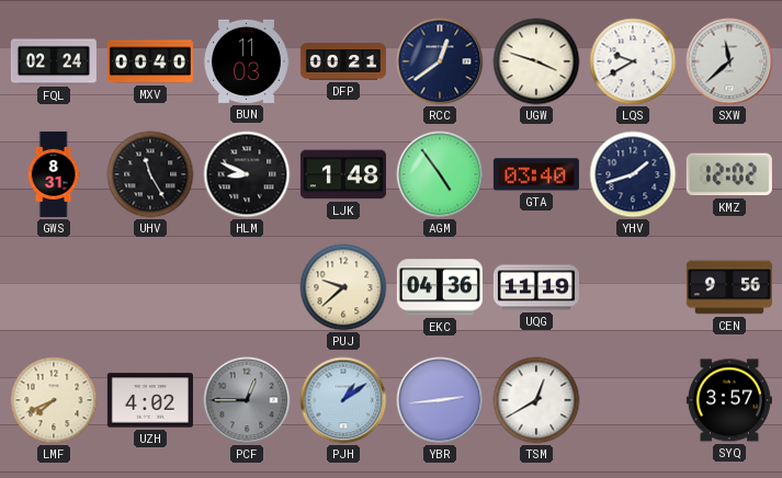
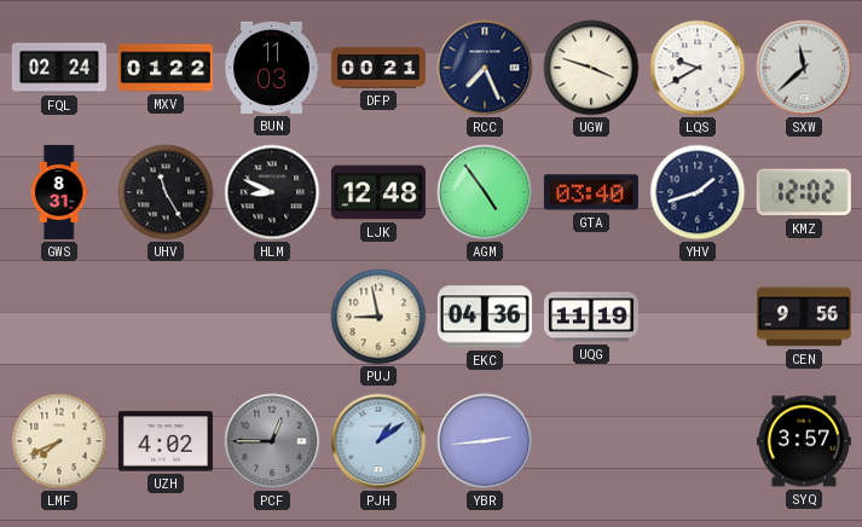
MXV: 00:40 -> 01:22
RCC: 12:39 -> 7:26
LJK: 1:48 -> 12:48
PUJ: 9:38 -> 8:58
TSM: 12:40 -> none
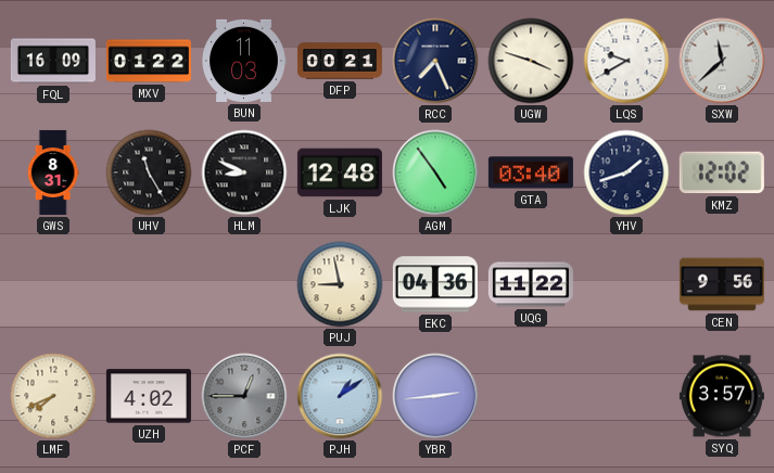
FQL: 02:24 -> 16:09
UQG: 11:19 -> 11:22
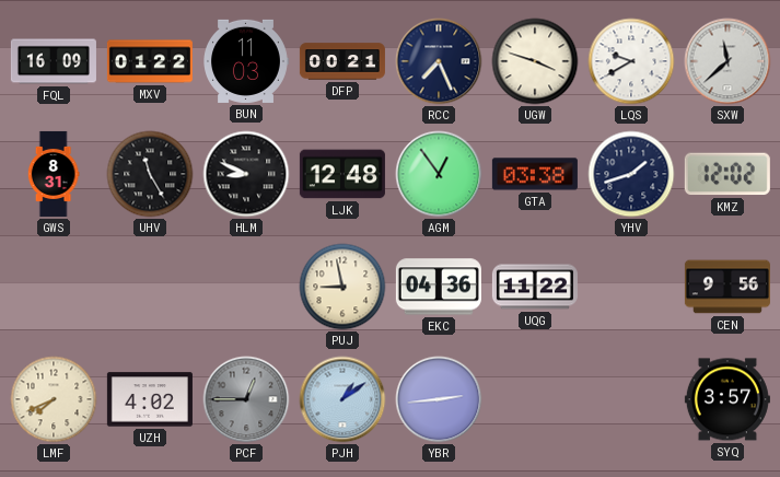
AGM: 4:54 -> 12:54
GTA: 03:40 -> 03:38
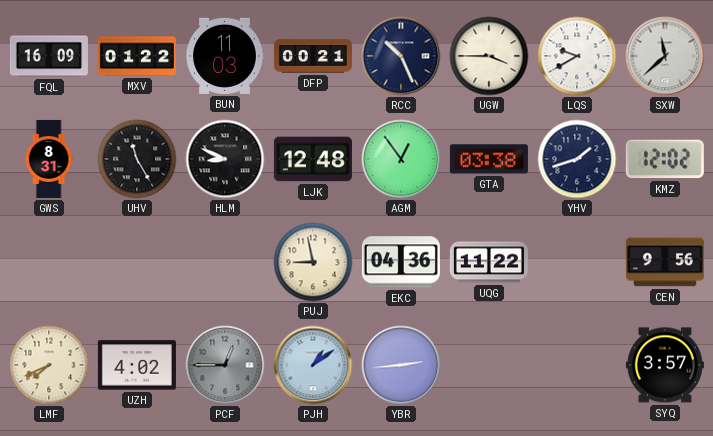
RCC: 7:26 -> 10:26
UGW: 3:48 -> 3:45
